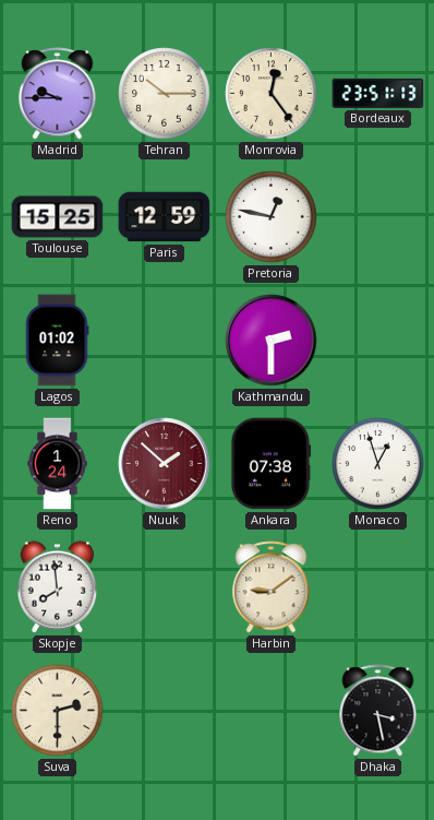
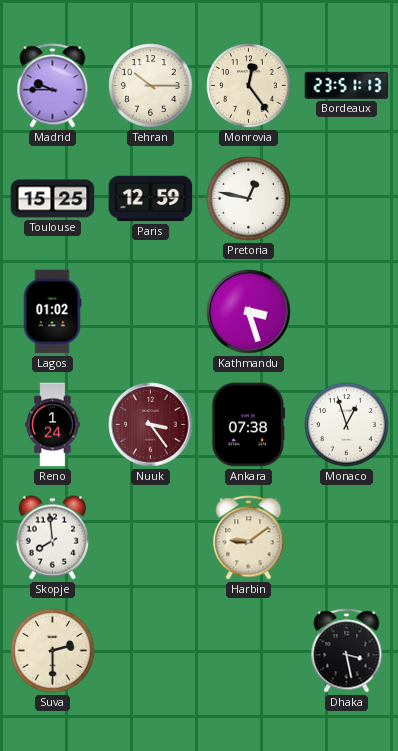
Kathmandu: 2:30 -> 3:27
Nuuk: 1:52 -> 3:24
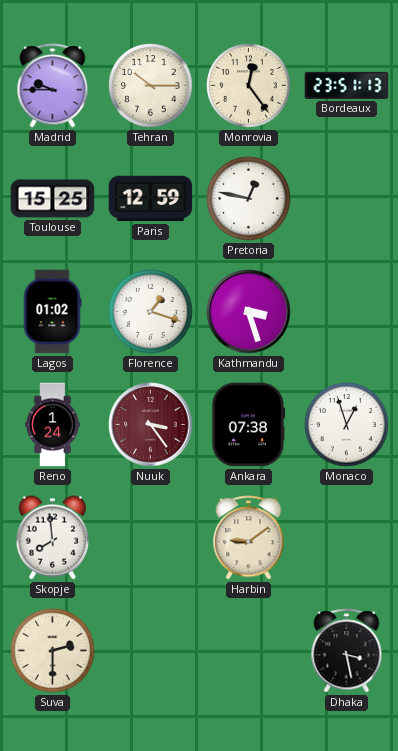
Florence: none -> 1:18
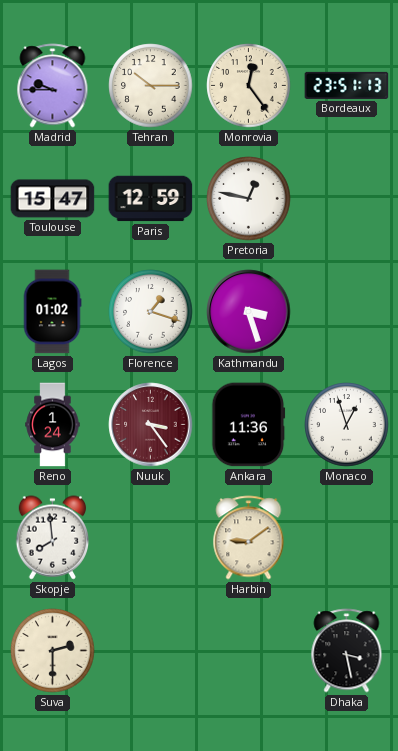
Toulouse: 15:25 -> 15:47
Ankara: 07:38 -> 11:36
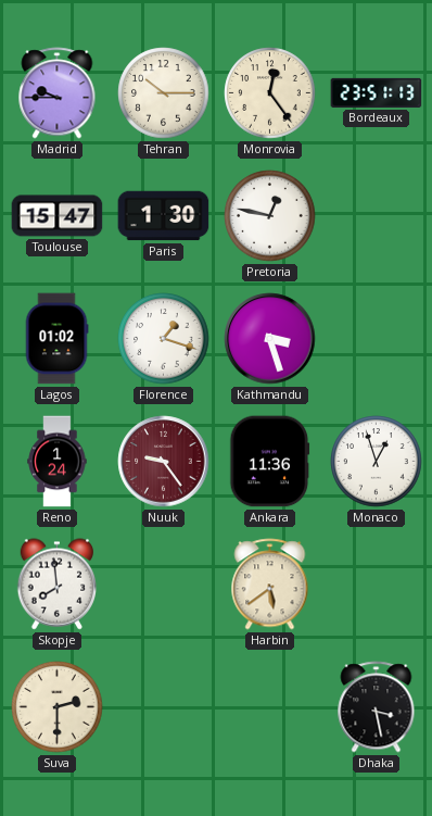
Paris: 12:59 -> 1:30
Nuuk: 3:24 -> 9:24
Harbin: 9:09 -> 5:39
